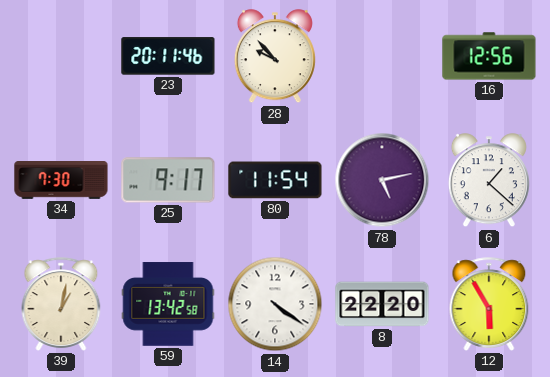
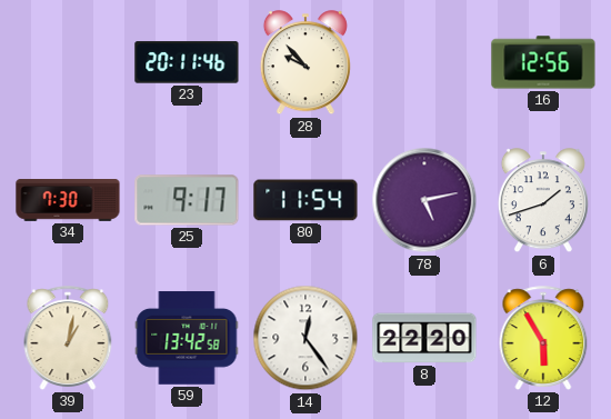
6: 1:22 -> 1:42
14: 4:21 -> 12:24
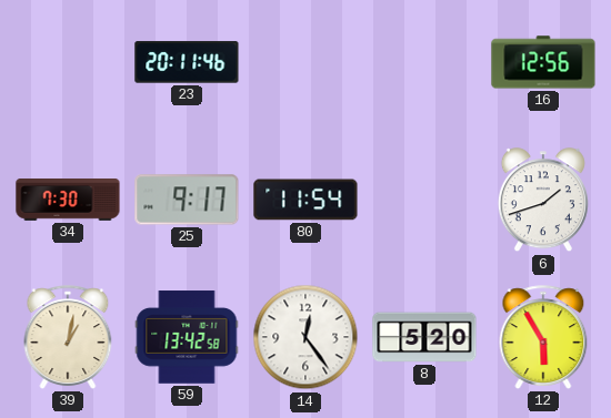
28: 9:53 -> none
78: 5:13 -> none
8: 22:20 -> 5:20
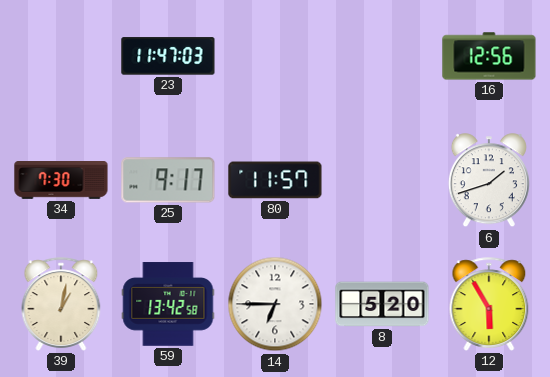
23: 20:11 -> 11:47
80: 11:54 -> 11:57
14: 12:24 -> 6:45
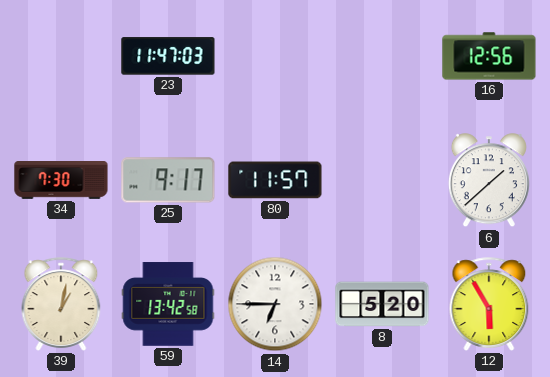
6: 1:42 -> 1:38
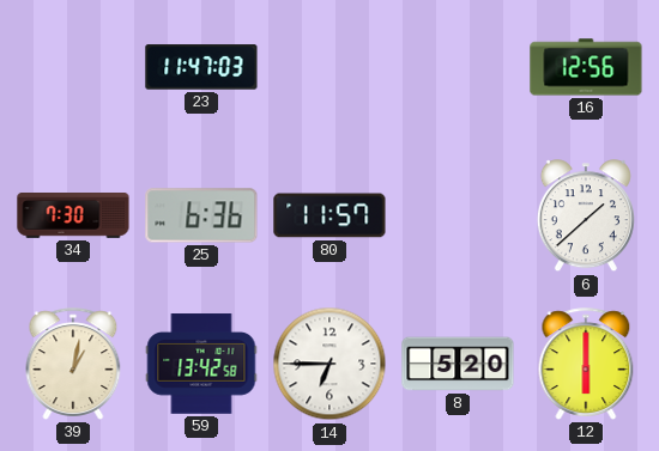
25: 9:17 -> 6:36
12: 5:55 -> 6:00
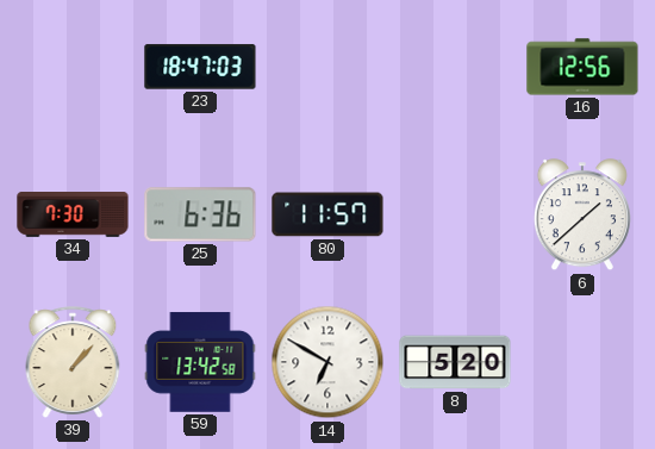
23: 11:47 -> 18:47
39: 1:02 -> 1:07
14: 6:45 -> 6:50
12: 6:00 -> none
